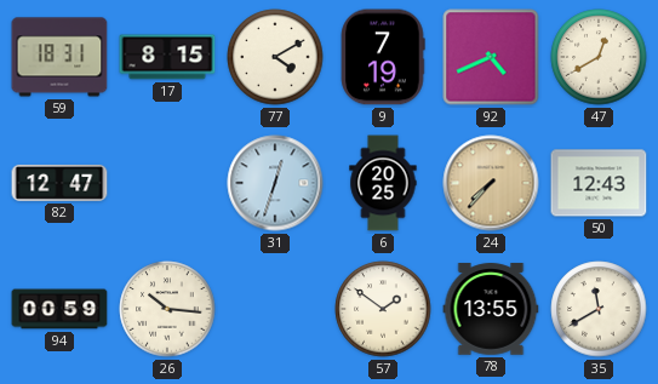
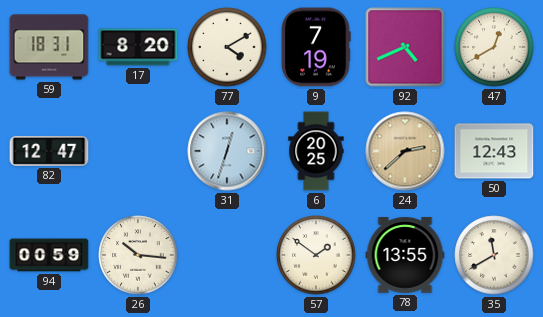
17: 8:15 -> 8:20
24: 7:37 -> 2:38
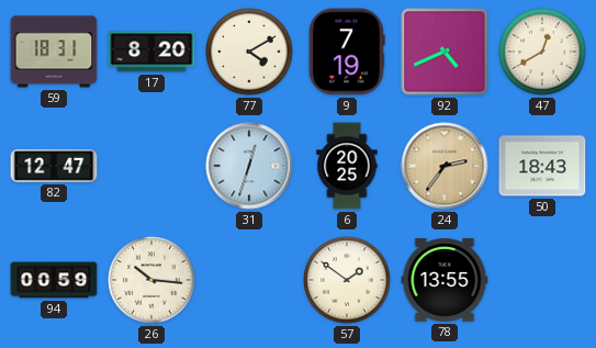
24: 2:38 -> 2:36
50: 12:43 -> 18:43
35: 11:40 -> none
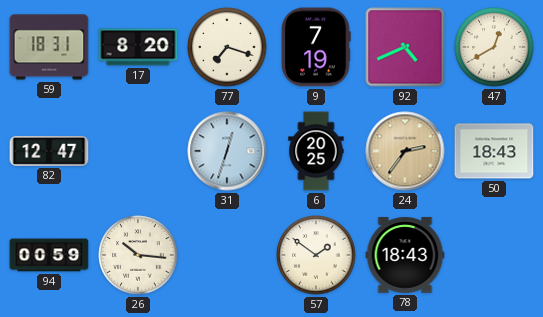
77: 4:10 -> 7:18
78: 13:55 -> 18:43
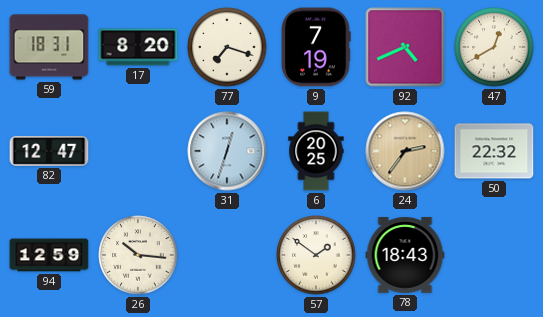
50: 18:43 -> 22:32
94: 00:59 -> 12:59
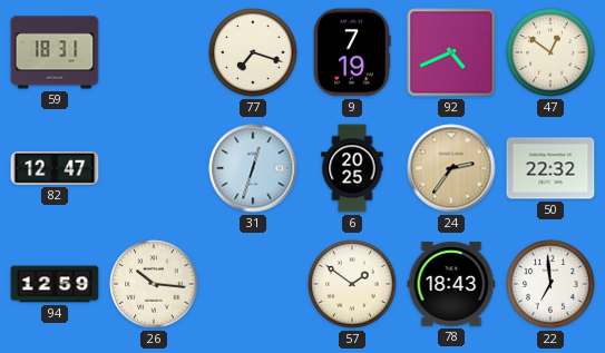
17: 8:20 -> none
47: 12:40 -> 12:51
22: none -> 6:59
